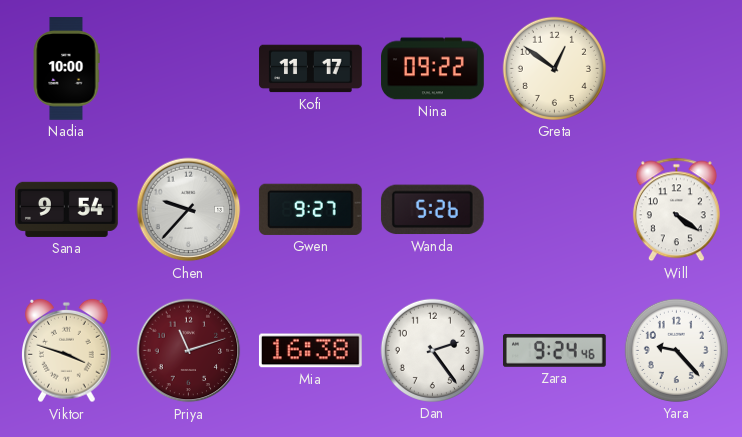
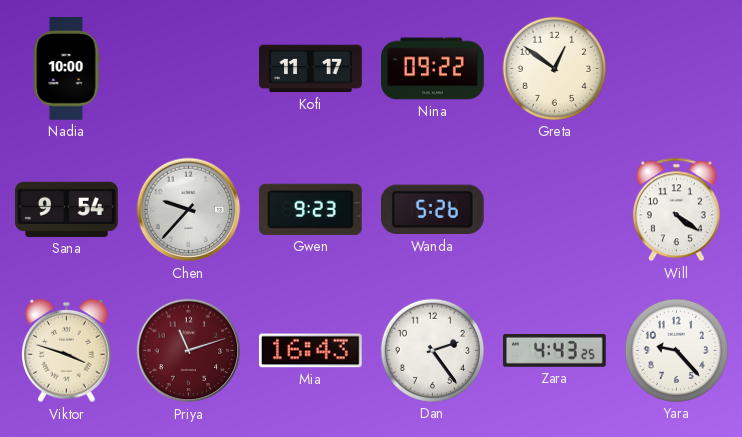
Gwen: 9:27 -> 9:23
Mia: 16:38 -> 16:43
Zara: 9:24 -> 4:43
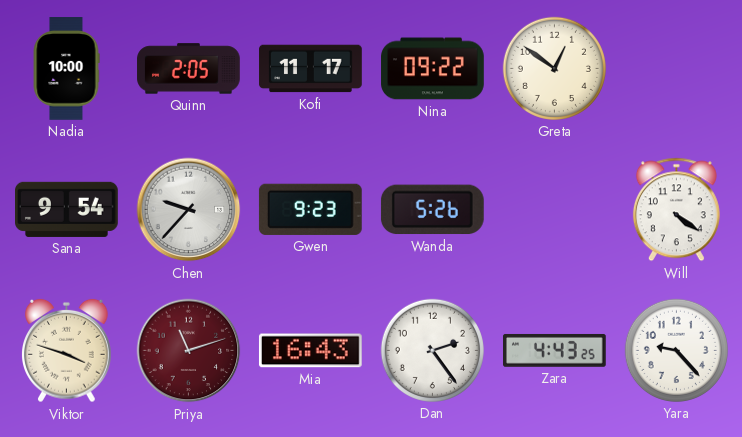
Quinn: none -> 2:05
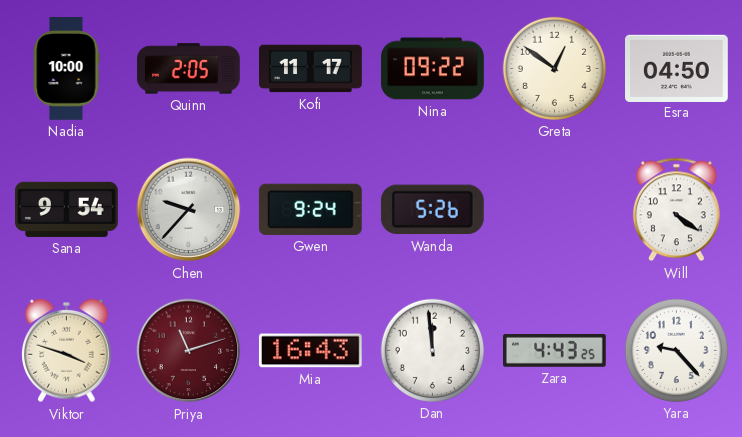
Esra: none -> 04:50
Gwen: 9:23 -> 9:24
Dan: 2:24 -> 11:59
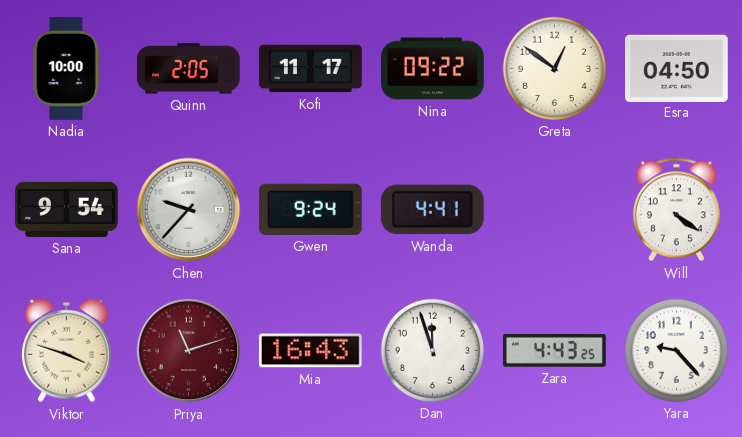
Wanda: 5:26 -> 4:41
Dan: 11:59 -> 11:57
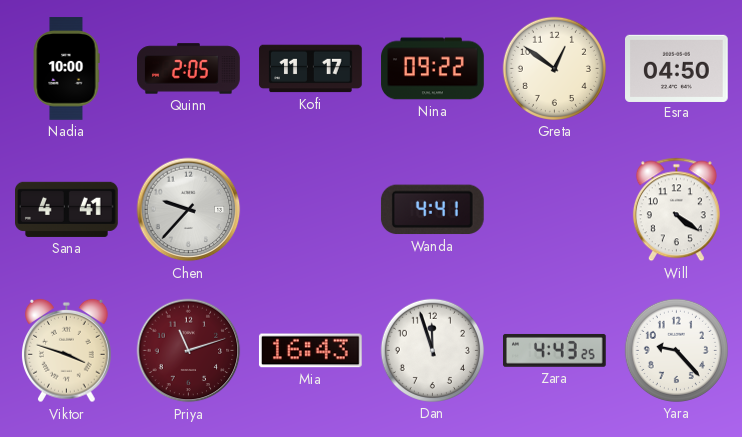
Sana: 9:54 -> 4:41
Gwen: 9:24 -> none
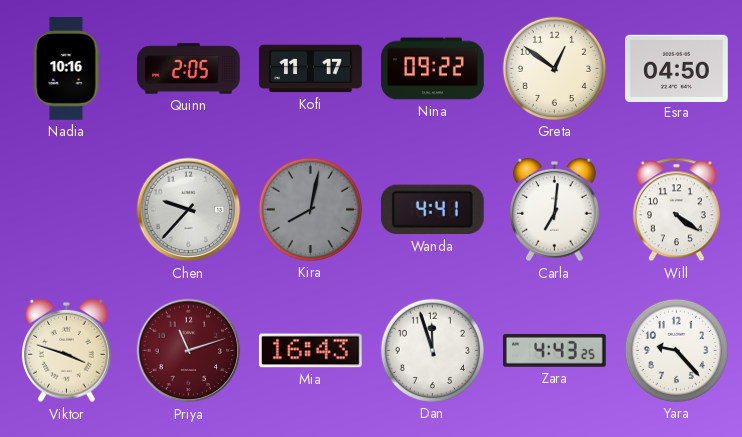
Nadia: 10:00 -> 10:16
Sana: 4:41 -> none
Kira: none -> 8:02
Carla: none -> 7:01
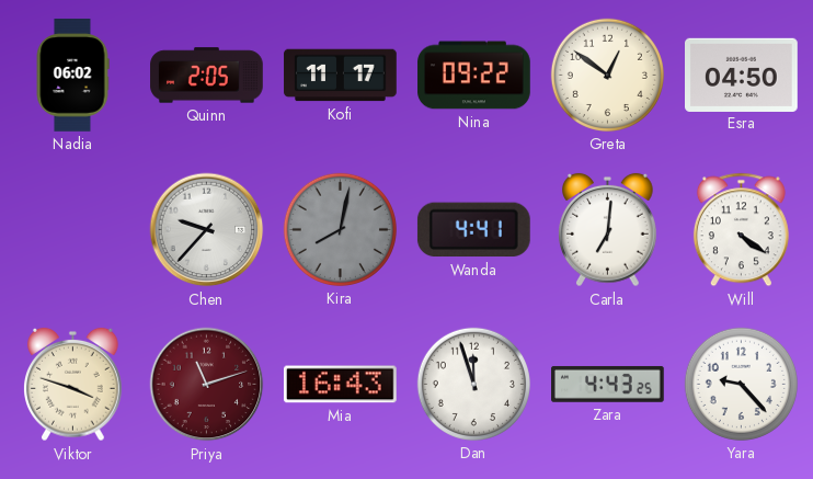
Nadia: 10:16 -> 06:02
